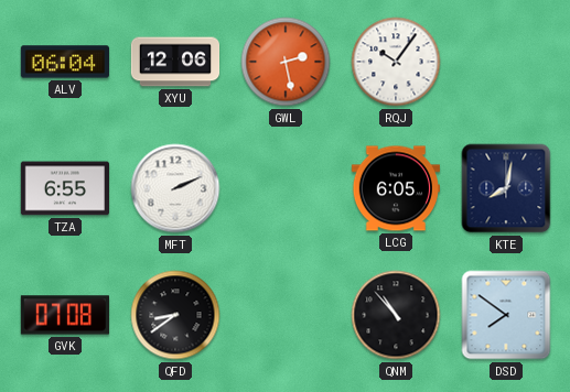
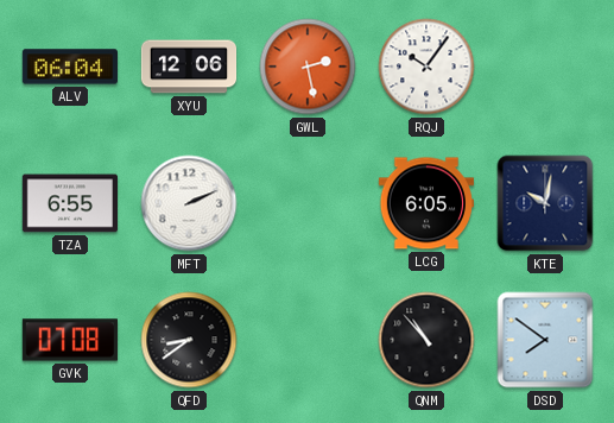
KTE: 8:02 -> 10:02
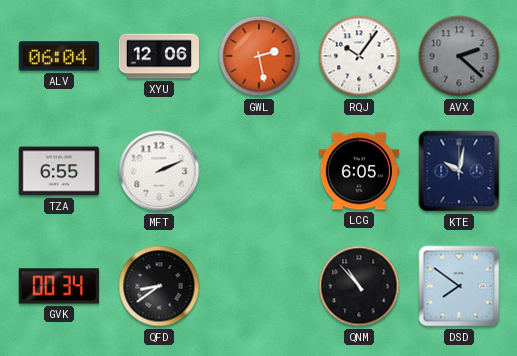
AVX: none -> 2:22
GVK: 07:08 -> 00:34
